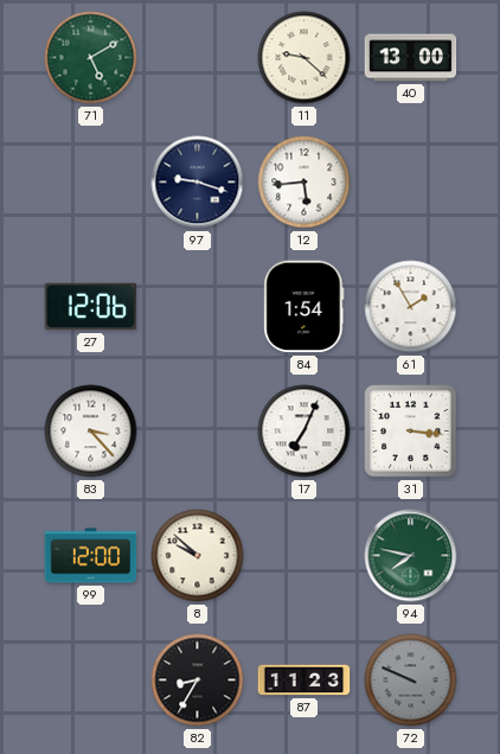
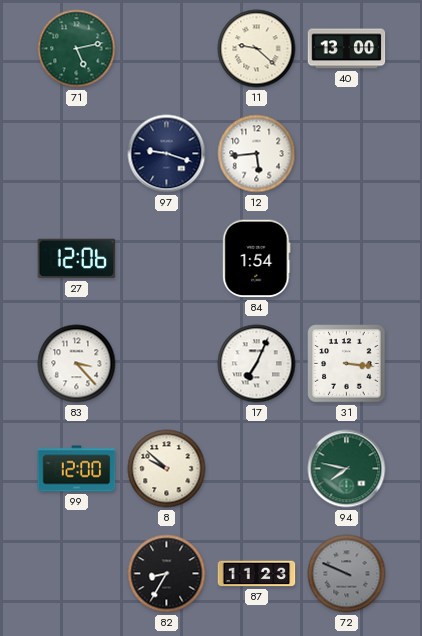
71: 5:10 -> 5:13
61: 1:55 -> none
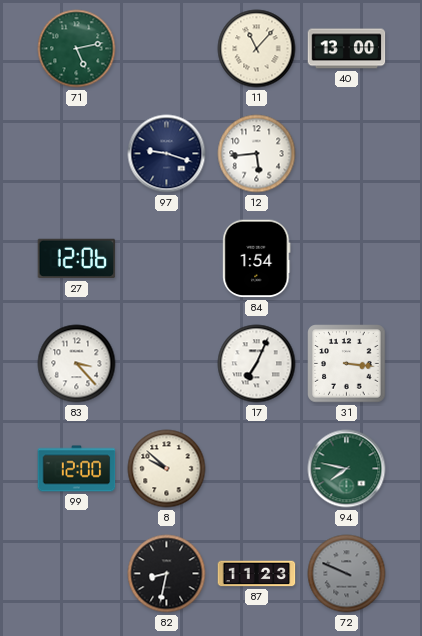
11: 9:22 -> 11:07
82: 8:35 -> 8:32
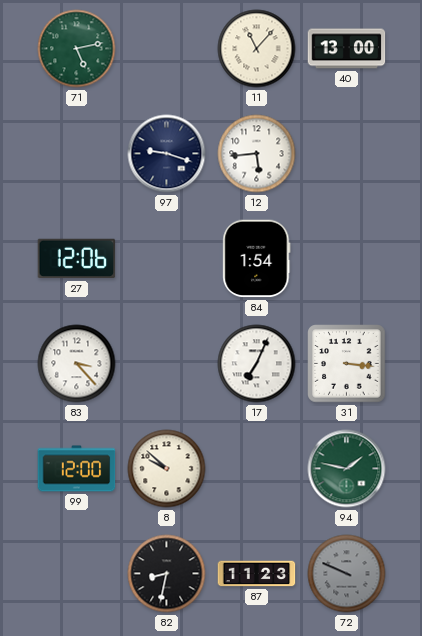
94: 7:47 -> 1:47
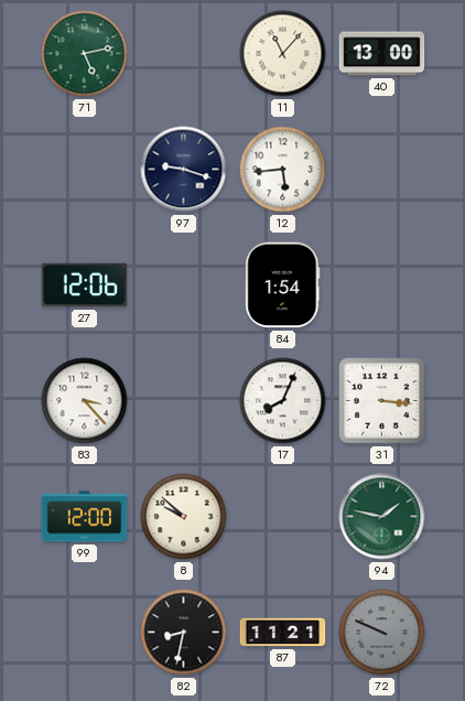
17: 7:04 -> 8:04
87: 11:23 -> 11:21
